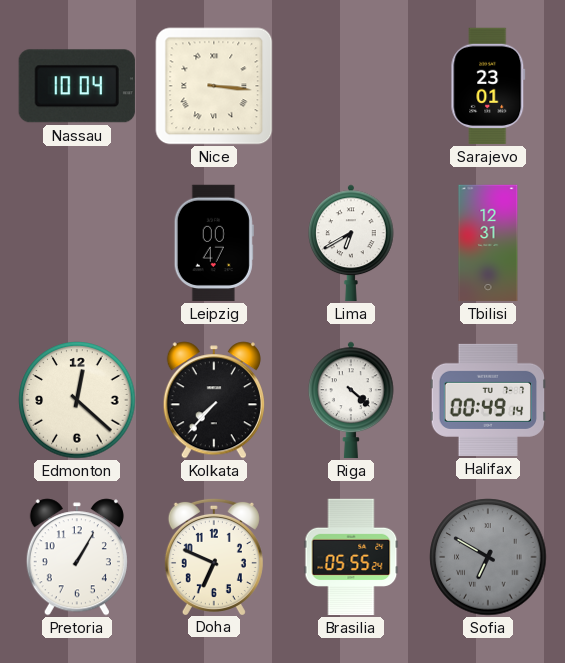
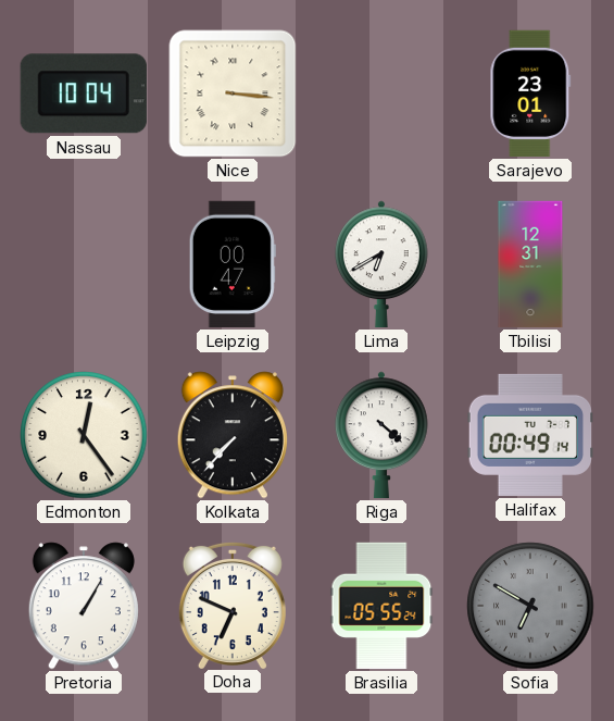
Edmonton: 12:22 -> 12:24
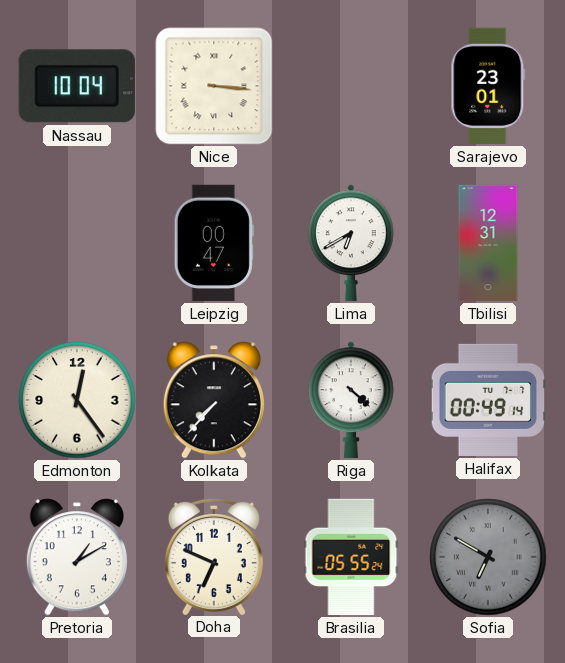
Pretoria: 1:05 -> 1:10
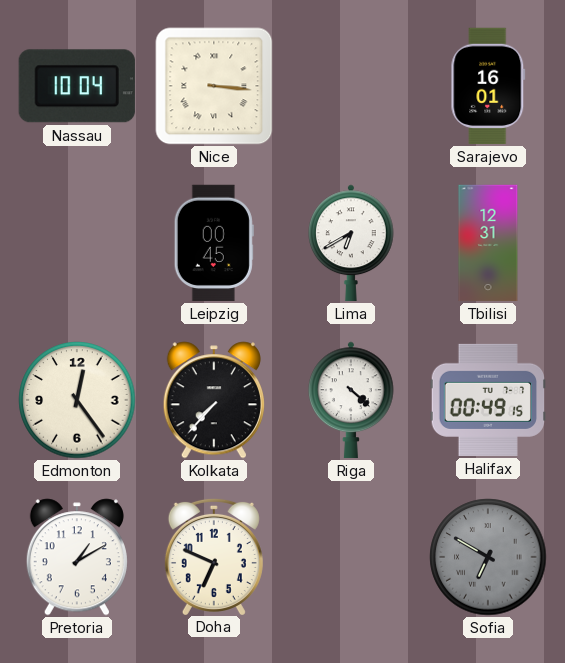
Sarajevo: 23:01 -> 16:01
Leipzig: 00:47 -> 00:45
Halifax: 00:49:14 -> 00:49:15
Brasilia: 05:55 -> none
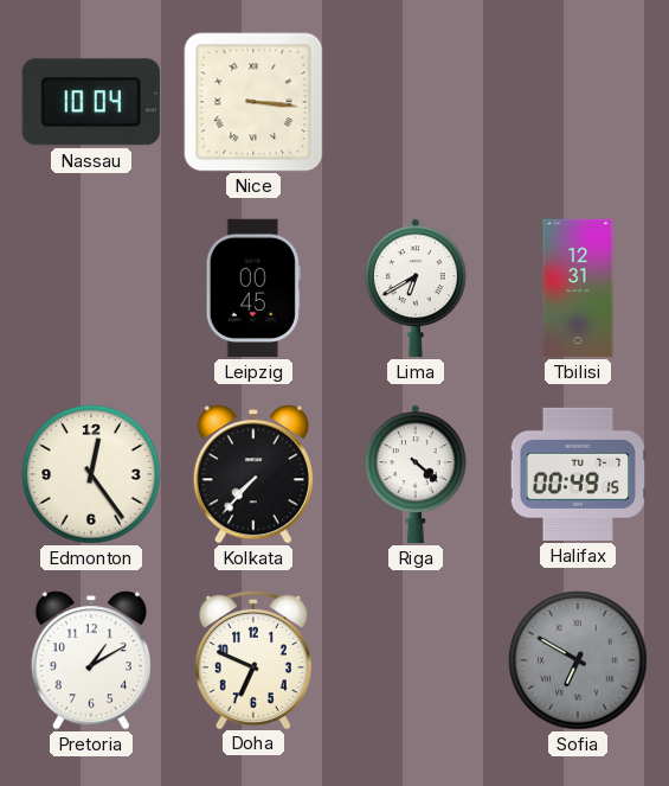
Sarajevo: 16:01 -> none
